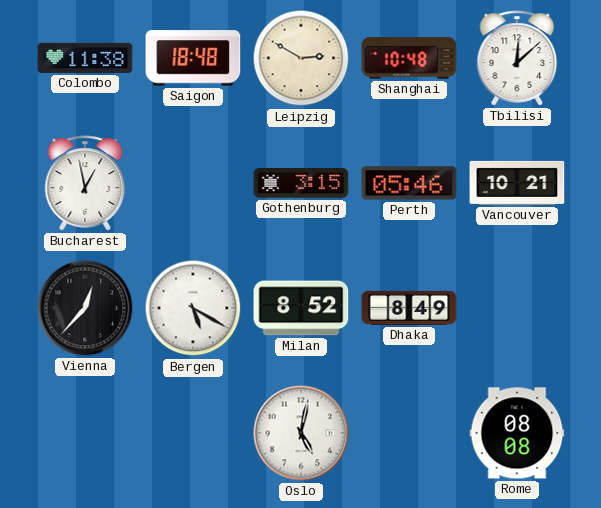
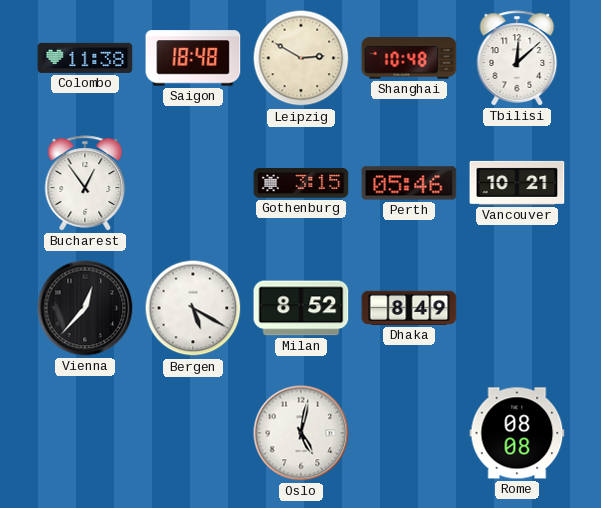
Bucharest: 12:58 -> 12:54
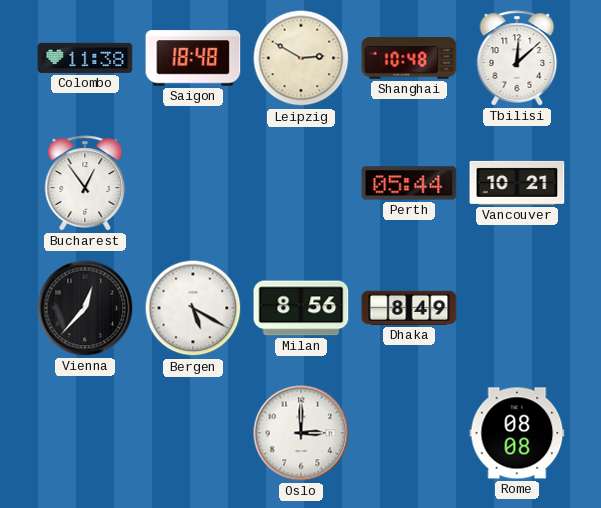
Gothenburg: 3:15 -> none
Perth: 05:46 -> 05:44
Milan: 8:52 -> 8:56
Oslo: 5:02 -> 3:00
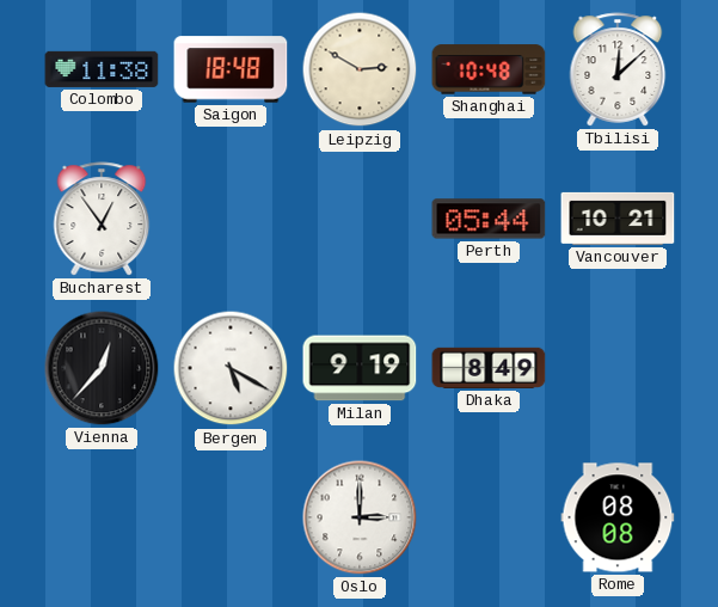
Milan: 8:56 -> 9:19
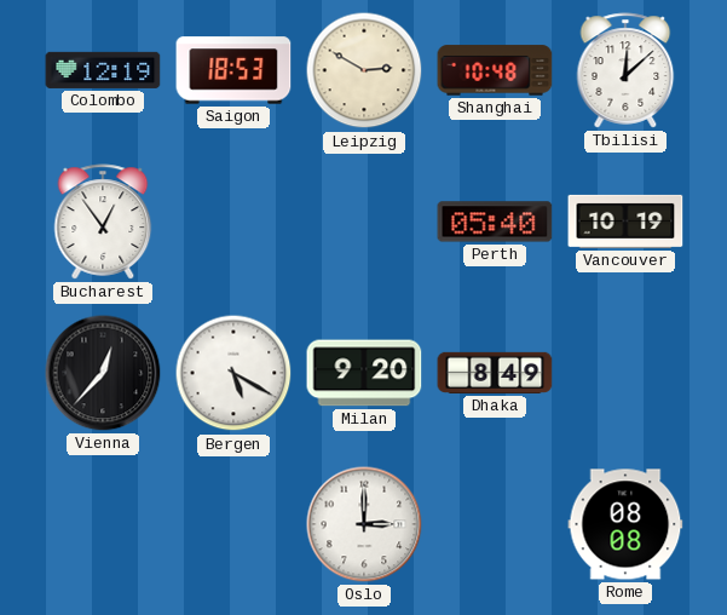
Colombo: 11:38 -> 12:19
Saigon: 18:48 -> 18:53
Perth: 05:44 -> 05:40
Vancouver: 10:21 -> 10:19
Milan: 9:19 -> 9:20
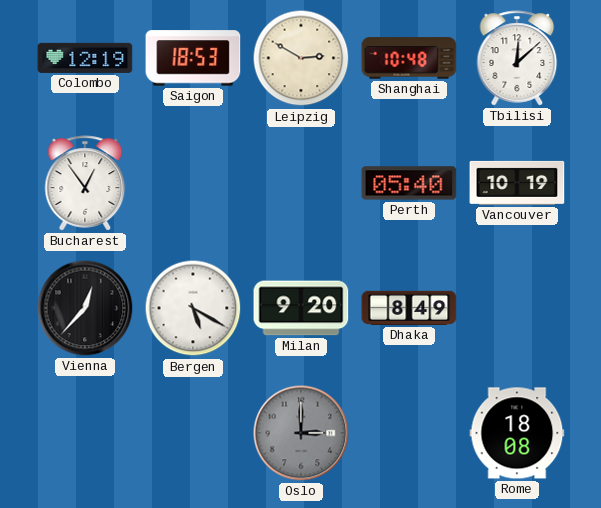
Oslo dial: white -> grey
Rome: 08:08 -> 18:08
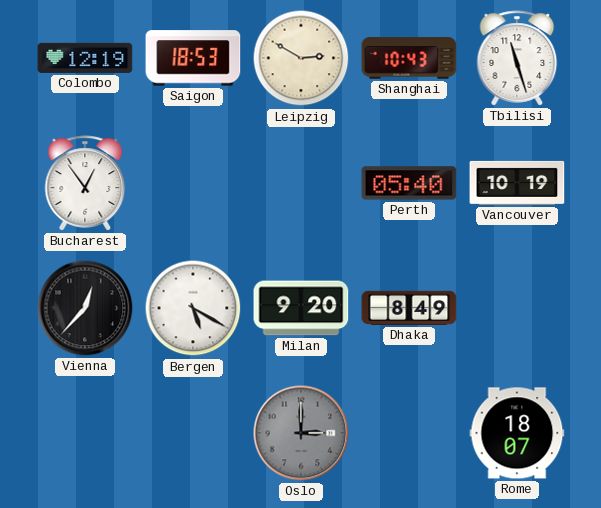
Shanghai: 10:48 -> 10:43
Tbilisi: 12:08 -> 11:27
Rome: 18:08 -> 18:07
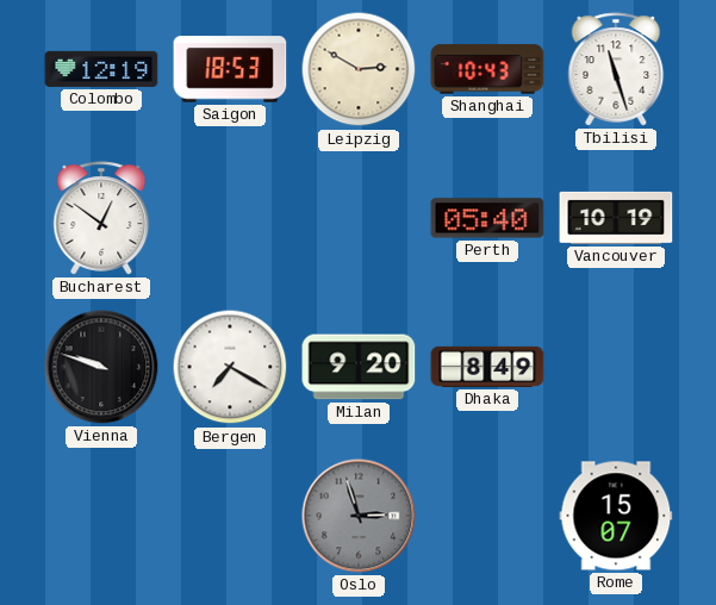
Bucharest: 12:54 -> 12:51
Vienna: 12:37 -> 9:48
Bergen: 5:20 -> 7:20
Oslo: 3:00 -> 2:57
Rome: 18:07 -> 15:07
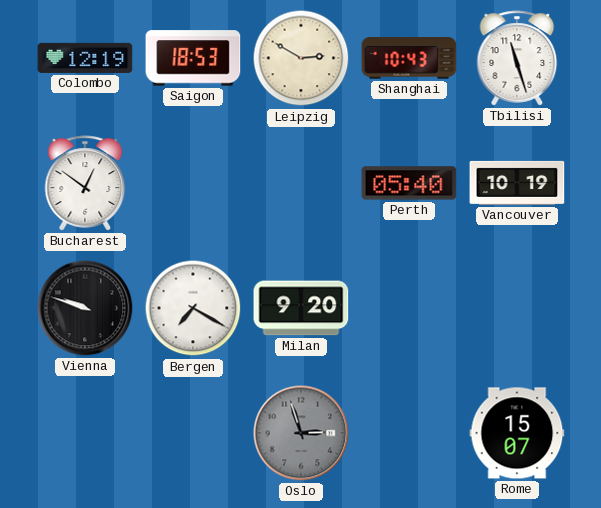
Dhaka: 8:49 -> none
